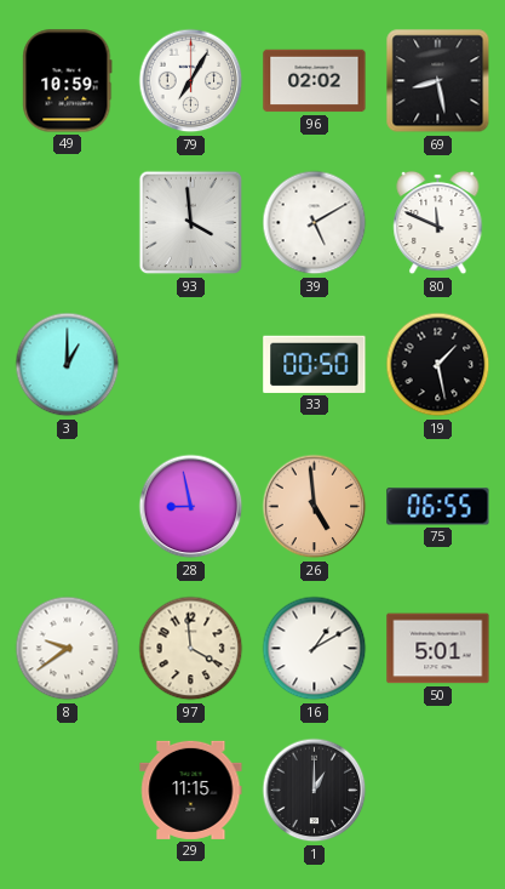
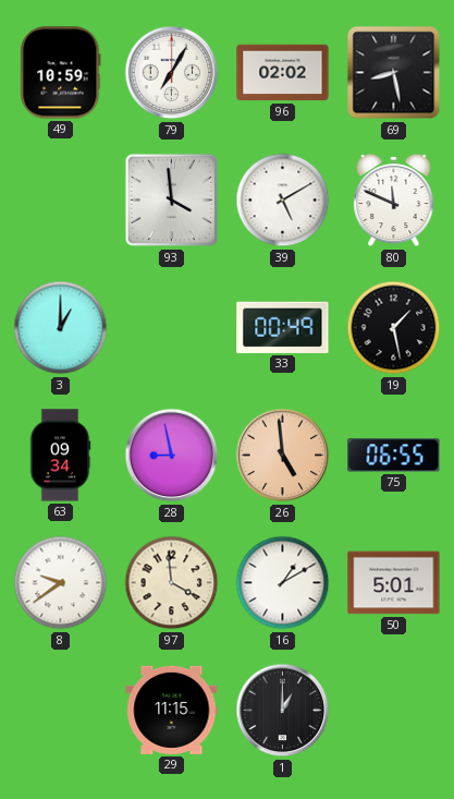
33: 00:50 -> 00:49
63: none -> 09:34
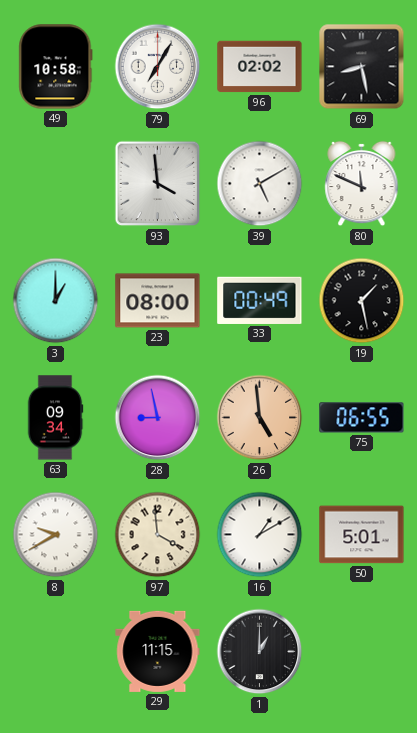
49: 10:59 -> 10:58
23: none -> 08:00
8: 9:39 -> 9:40
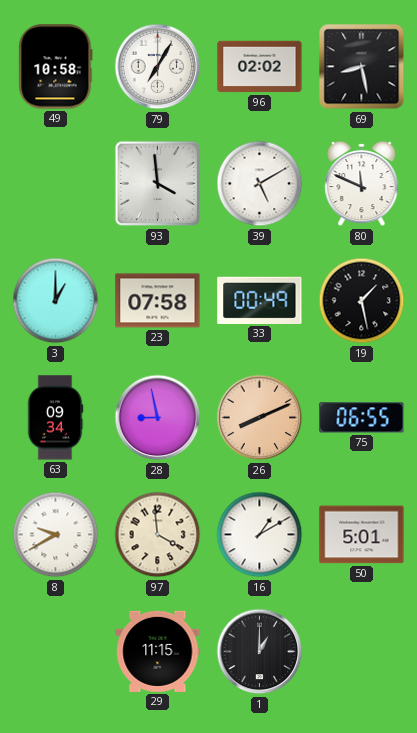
23: 08:00 -> 07:58
26: 4:59 -> 8:11
